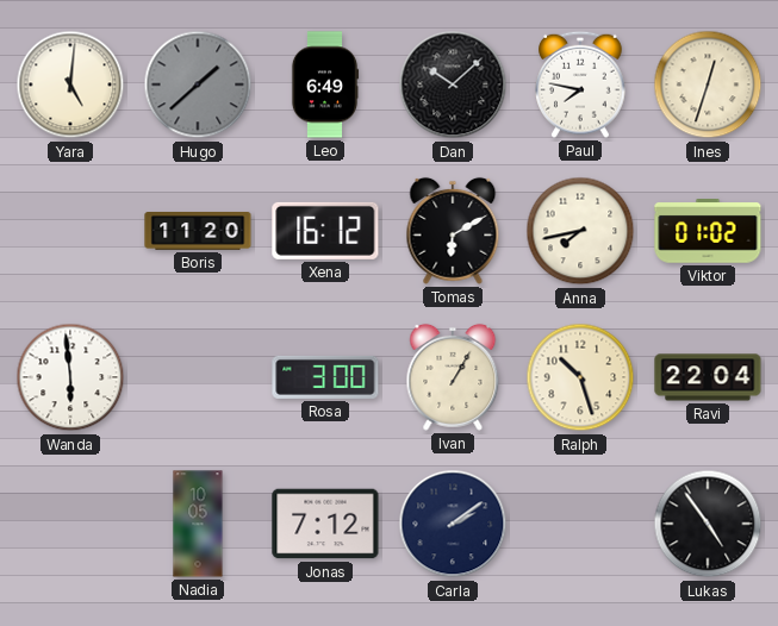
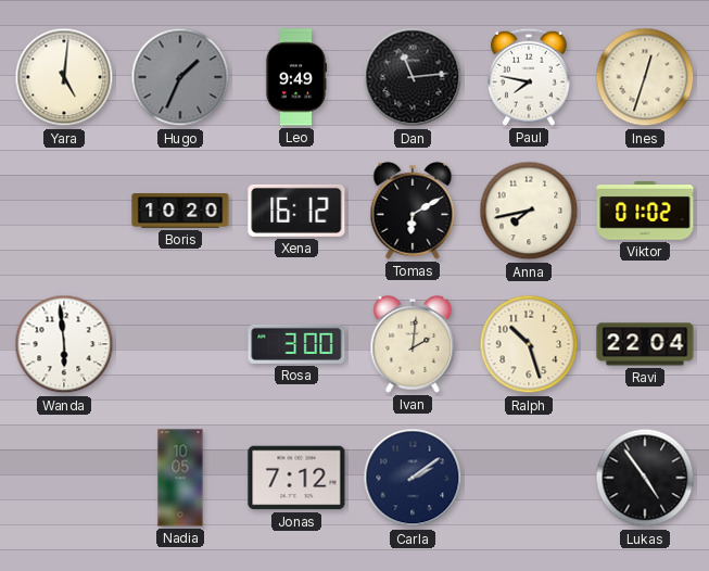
Hugo: 1:38 -> 1:34
Leo: 6:49 -> 9:49
Dan: 10:08 -> 11:14
Boris: 11:20 -> 10:20
Ivan: 1:05 -> 2:01
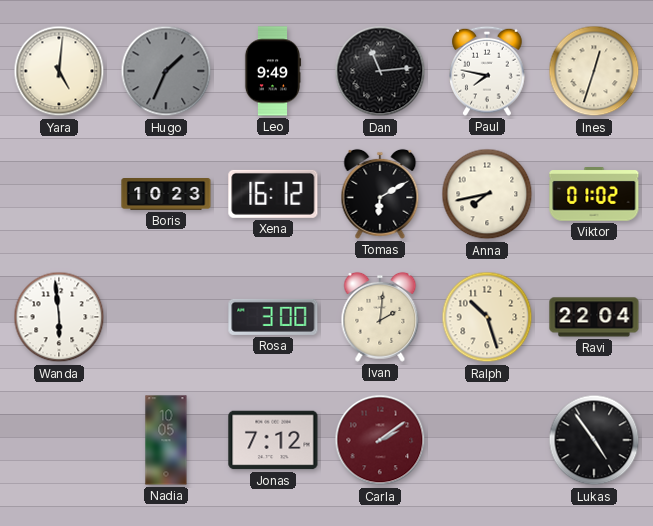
Boris: 10:20 -> 10:23
Carla dial: navy -> burgundy
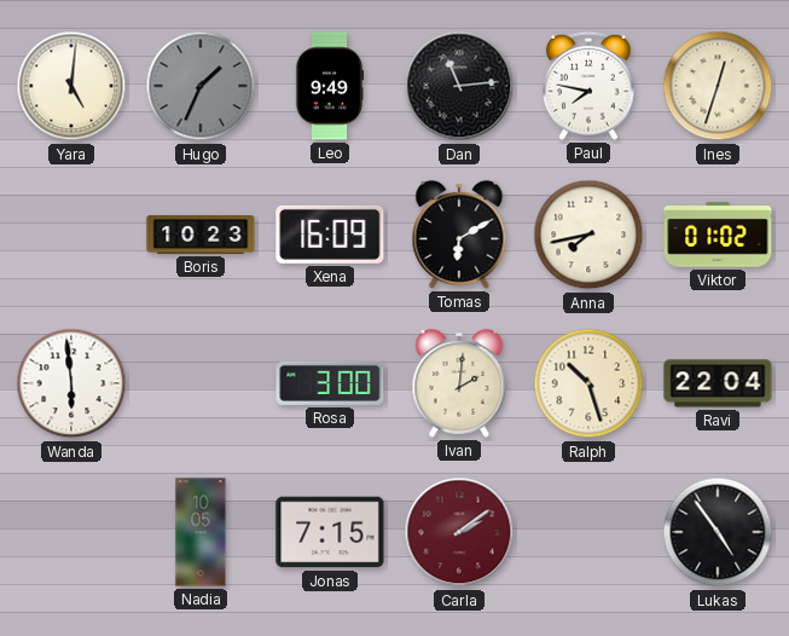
Xena: 16:12 -> 16:09
Jonas: 7:12 -> 7:15
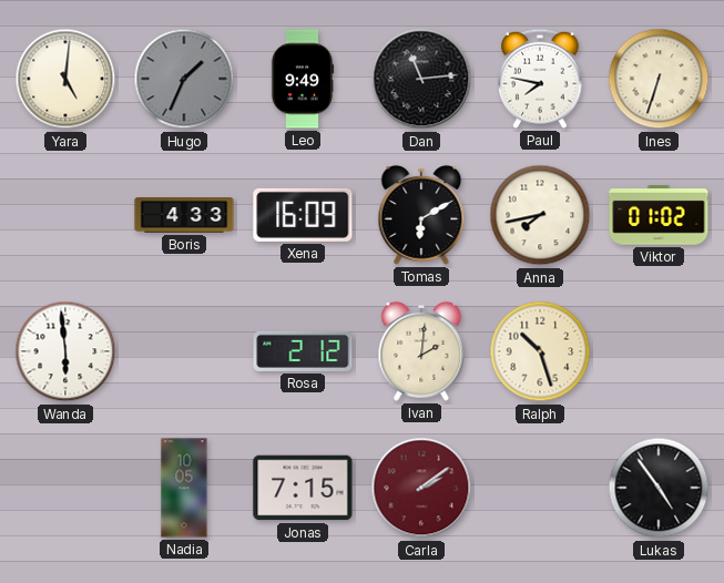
Ines: 12:33 -> 6:33
Boris: 10:23 -> 4:33
Rosa: 3:00 -> 2:12
Ravi: 22:04 -> none
